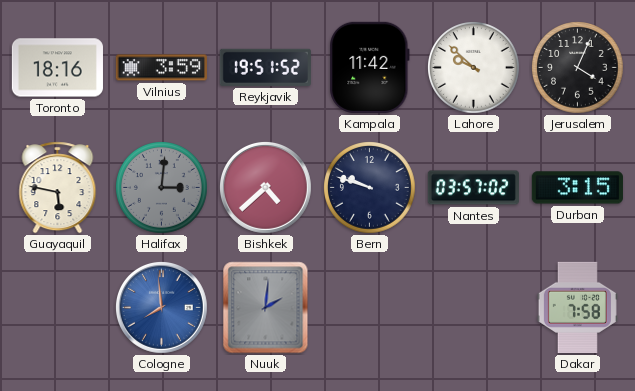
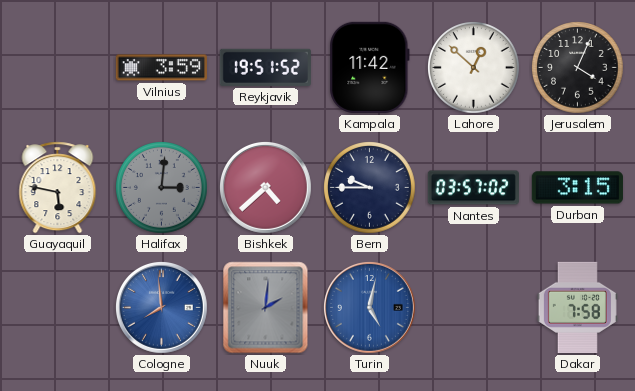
Toronto: 18:16 -> none
Lahore: 9:52 -> 12:52
Bern: 9:48 -> 9:45
Turin: none -> 5:02
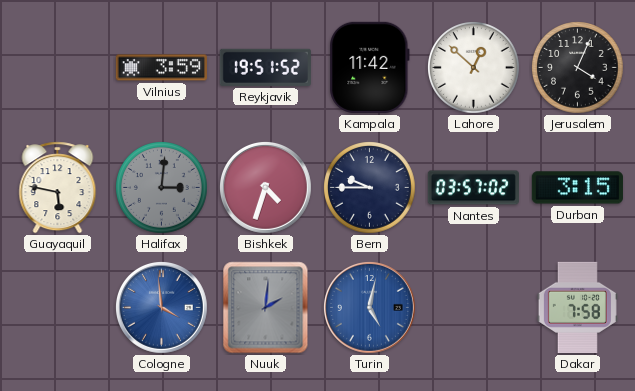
Bishkek: 4:38 -> 4:33
Cologne: 7:59 -> 3:59
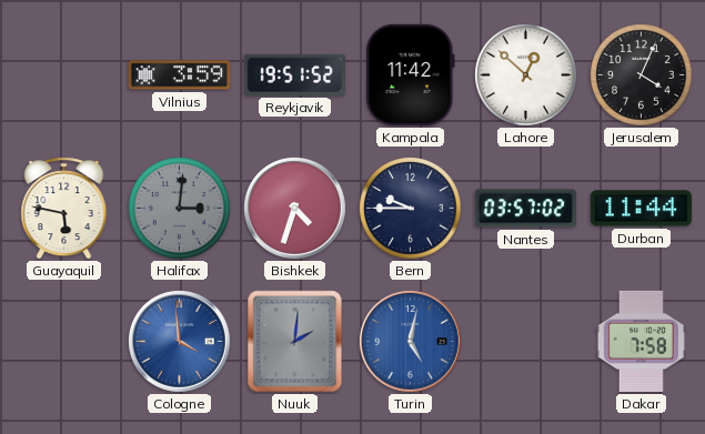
Durban: 3:15 -> 11:44
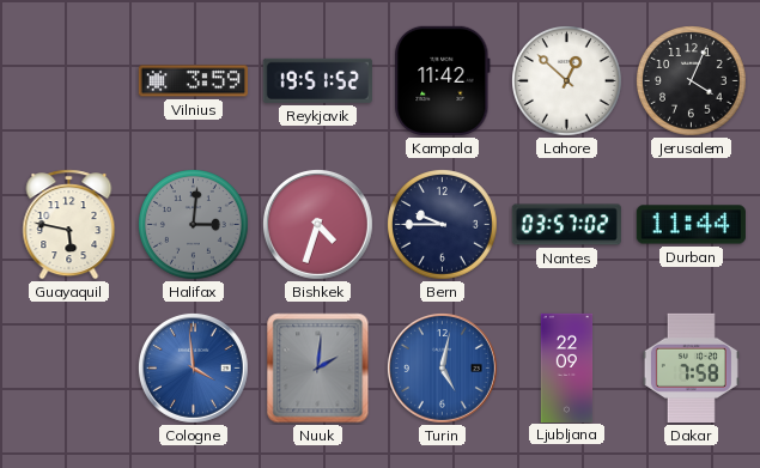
Ljubljana: none -> 22:09
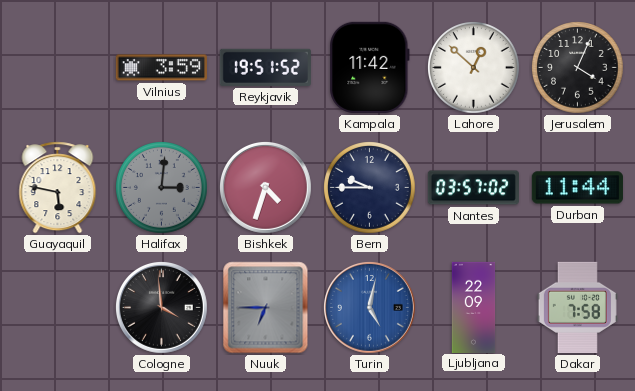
Cologne dial: blue -> black
Nuuk: 2:01 -> 6:45
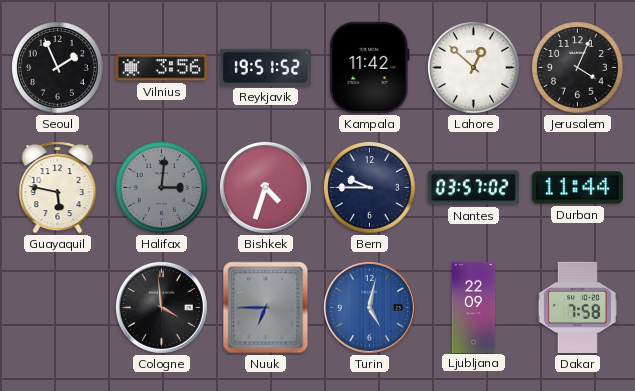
Seoul: none -> 1:56
Vilnius: 3:59 -> 3:56
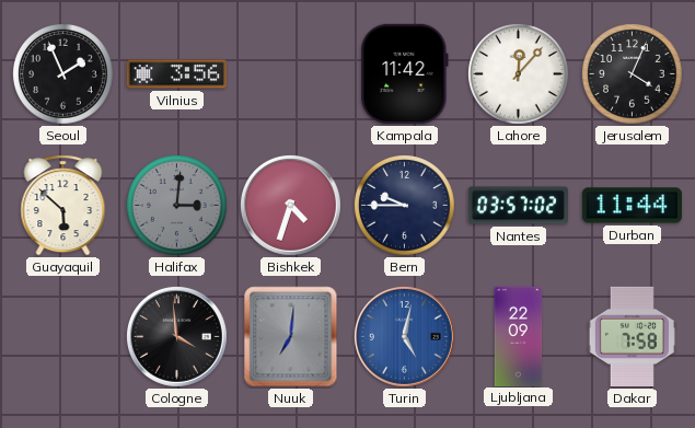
Reykjavik: 19:51 -> none
Lahore: 12:52 -> 12:07
Guayaquil: 5:47 -> 5:52
Nuuk: 6:45 -> 7:01
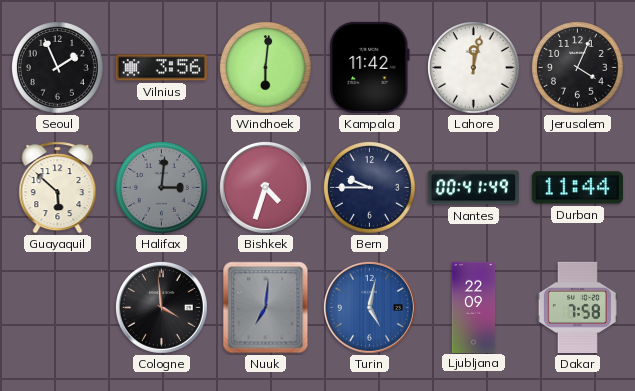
Windhoek: none -> 6:01
Lahore: 12:07 -> 12:02
Nantes: 03:57 -> 00:41
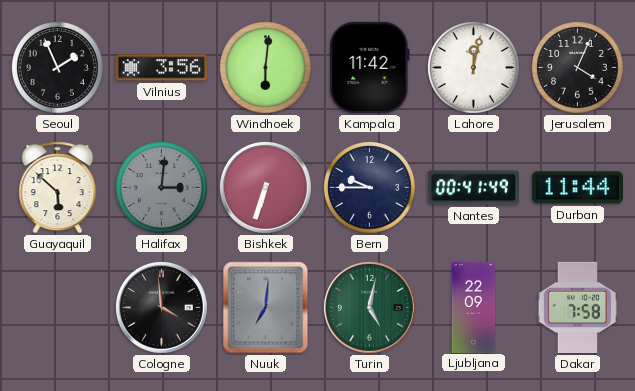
Bishkek: 4:33 -> 6:33
Turin dial: blue -> green
